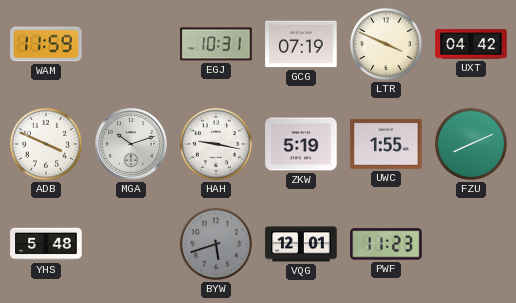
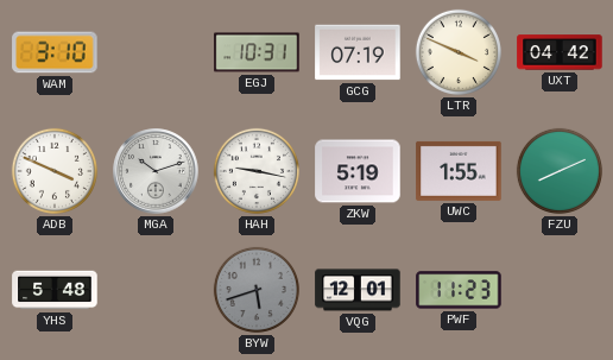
WAM: 11:59 -> 3:10
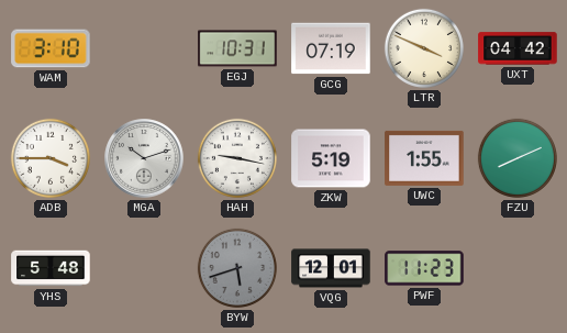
ADB: 3:49 -> 3:45
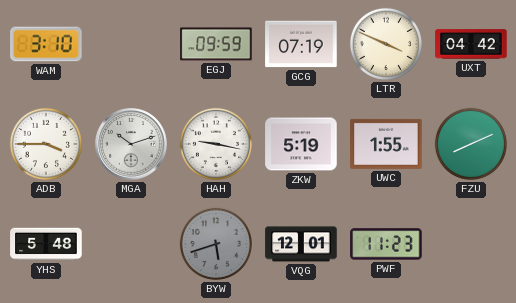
EGJ: 10:31 -> 09:59
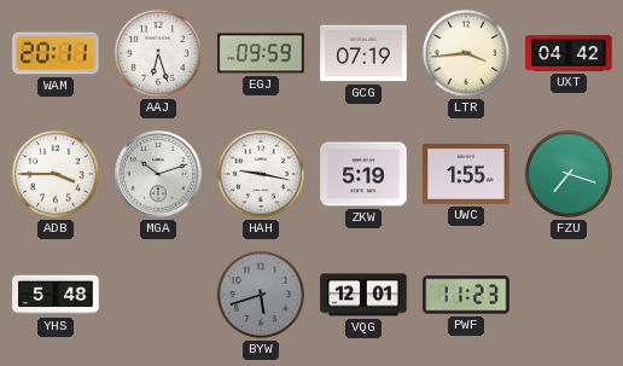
WAM: 3:10 -> 20:11
AAJ: none -> 6:27
LTR: 3:49 -> 3:44
FZU: 8:11 -> 7:18
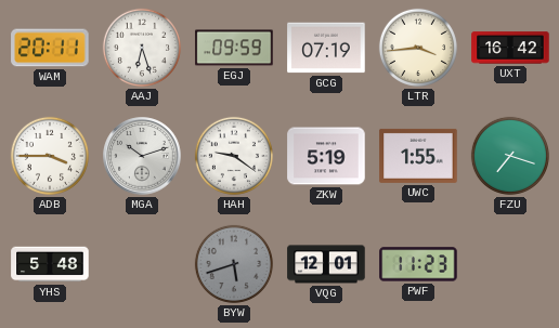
UXT: 04:42 -> 16:42
HAH: 9:17 -> 9:21
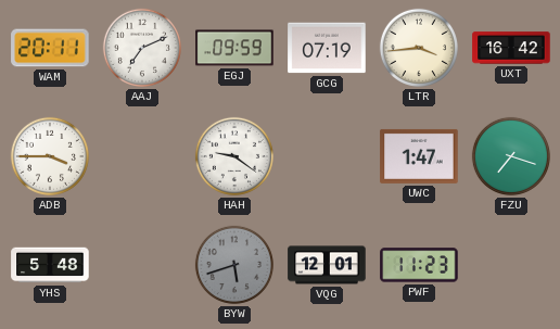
AAJ: 6:27 -> 7:11
MGA: 10:12 -> none
ZKW: 5:19 -> none
UWC: 1:55 -> 1:47
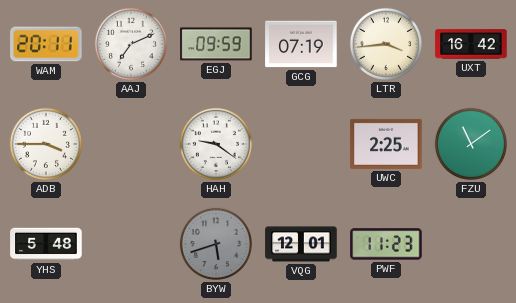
UWC: 1:47 -> 2:25
FZU: 7:18 -> 11:09
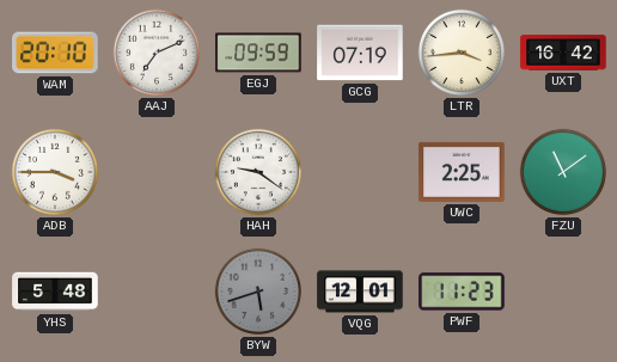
WAM: 20:11 -> 20:10
